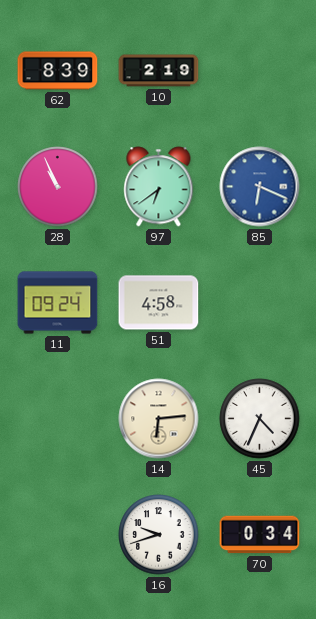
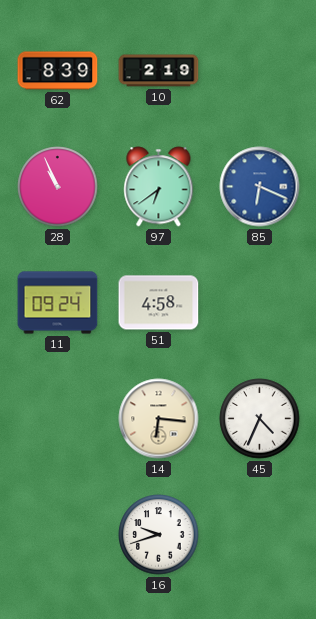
14: 6:14 -> 6:16
70: 0:34 -> none
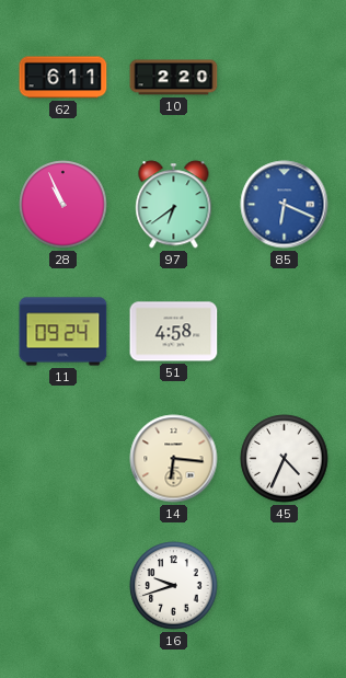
62: 8:39 -> 6:11
10: 2:19 -> 2:20
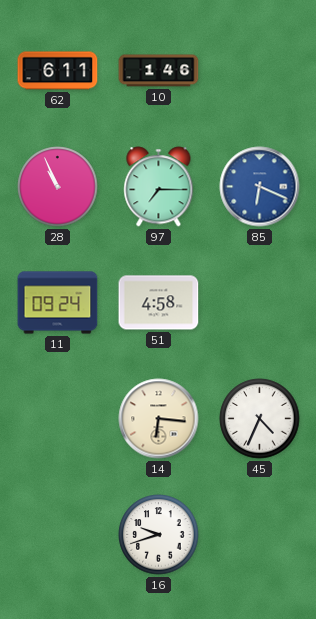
10: 2:20 -> 1:46
97: 6:39 -> 7:15
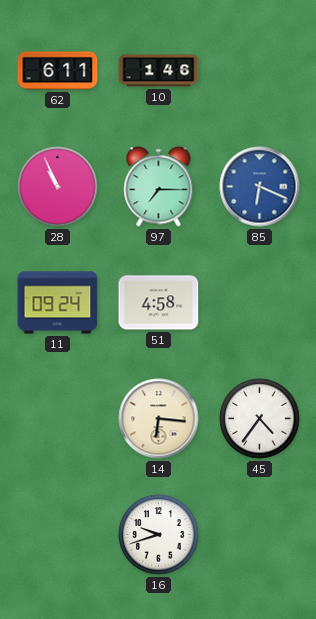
45: 4:34 -> 4:36
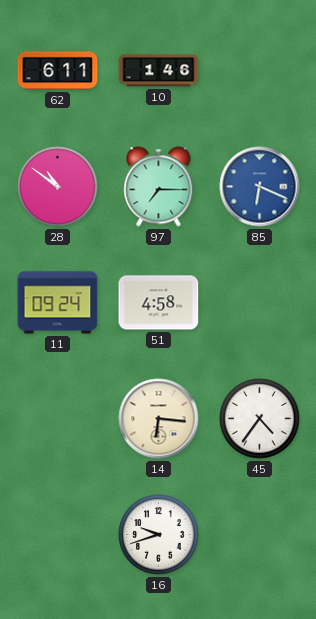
28: 10:56 -> 10:51
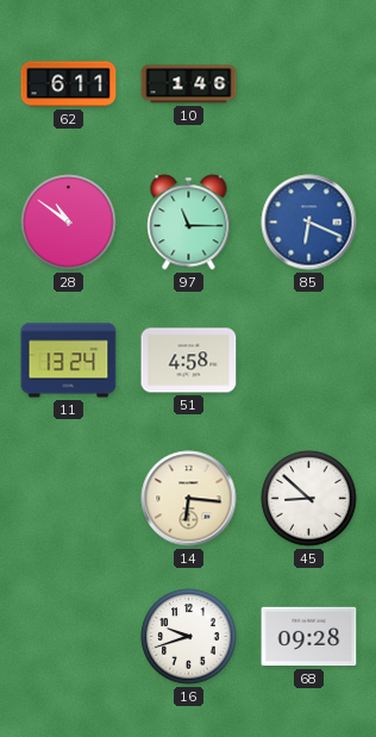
97: 7:15 -> 11:15
11: 09:24 -> 13:24
45: 4:36 -> 8:52
68: none -> 09:28
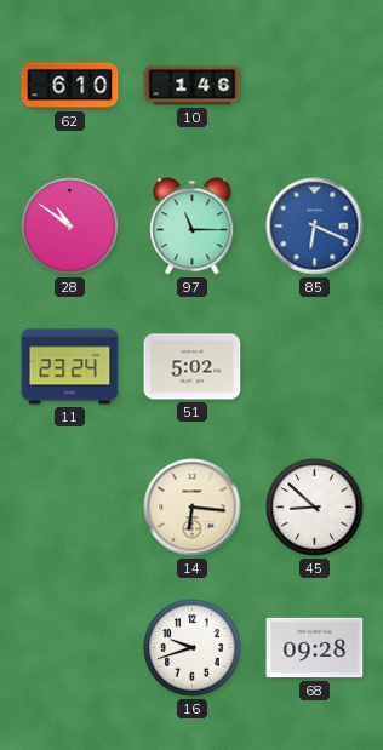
62: 6:11 -> 6:10
11: 13:24 -> 23:24
51: 4:58 -> 5:02
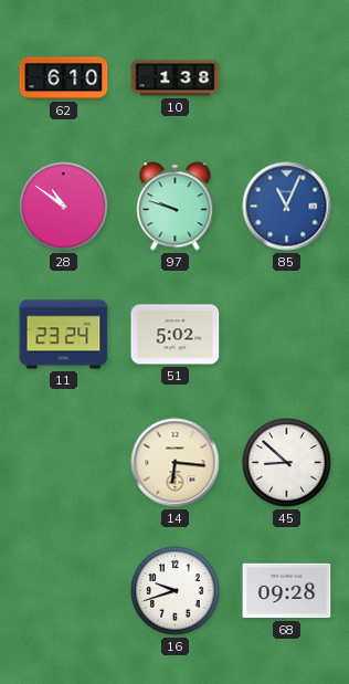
10: 1:46 -> 1:38
97: 11:15 -> 9:48
85: 6:19 -> 11:04
